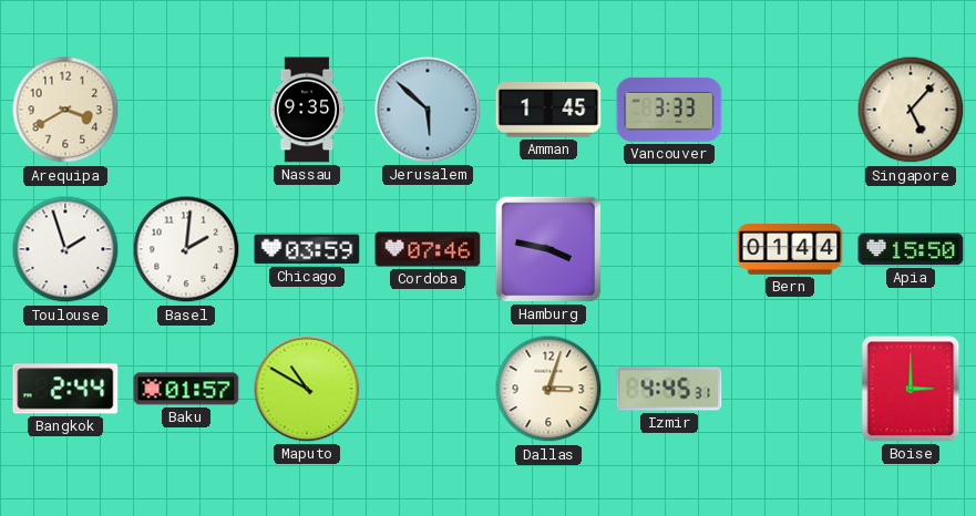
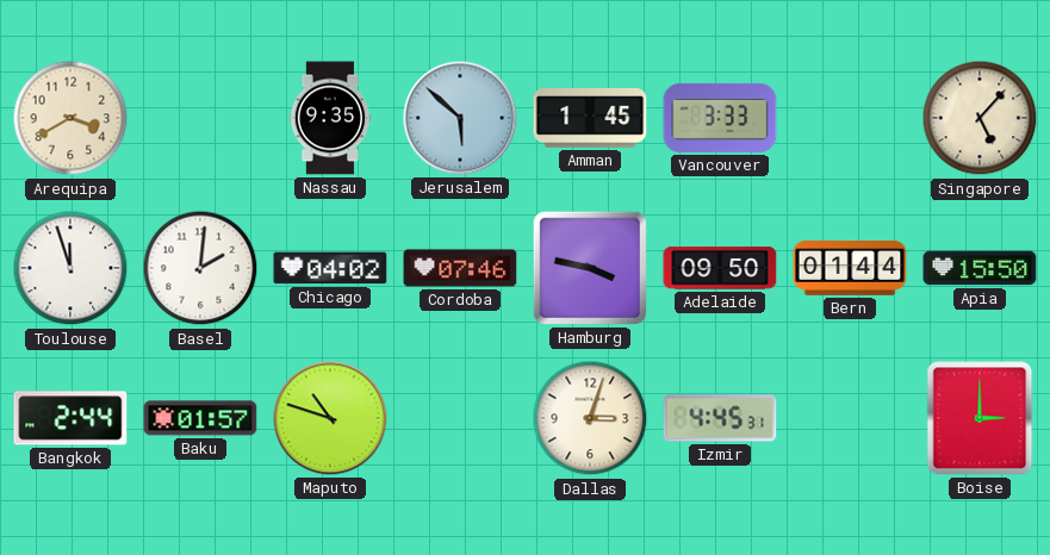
Toulouse: 1:57 -> 11:57
Chicago: 03:59 -> 04:02
Adelaide: none -> 09:50
Maputo: 10:50 -> 10:48
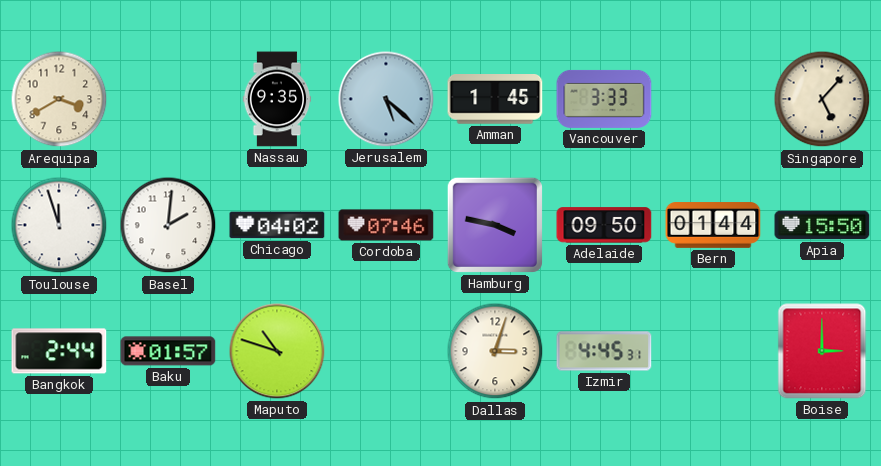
Jerusalem: 5:52 -> 5:22
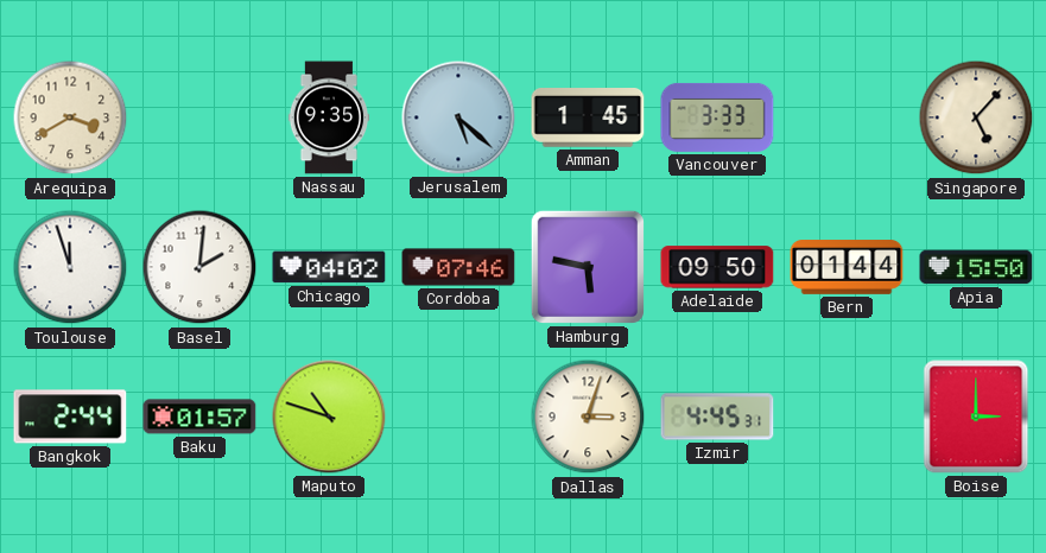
Hamburg: 3:47 -> 5:47
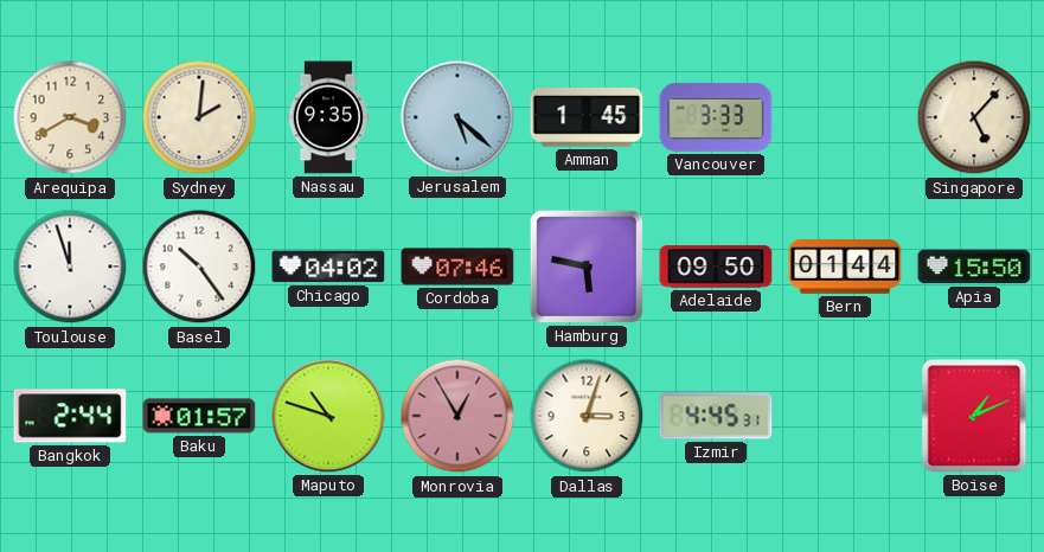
Sydney: none -> 2:01
Basel: 2:01 -> 10:24
Monrovia: none -> 12:55
Boise: 3:00 -> 1:11
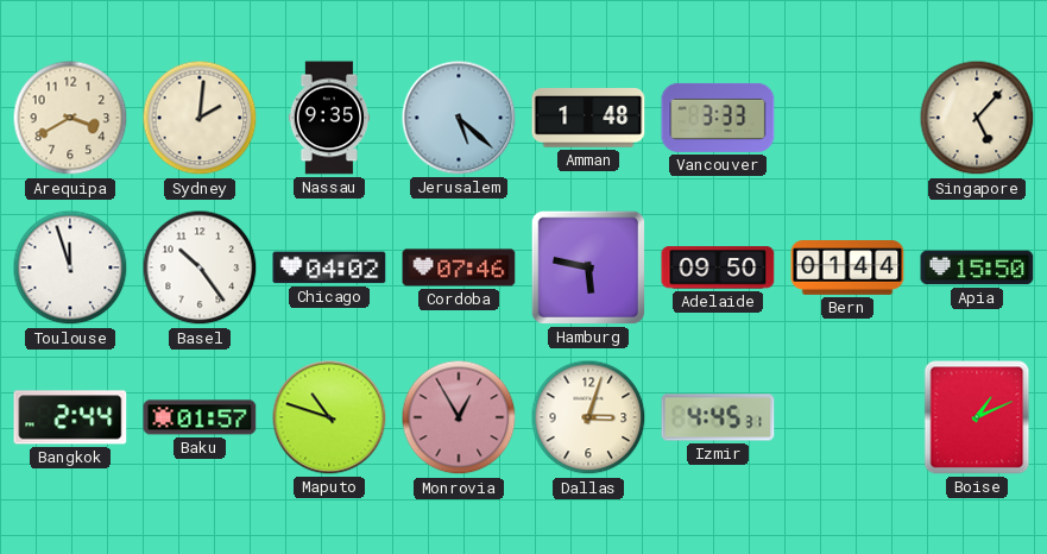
Amman: 1:45 -> 1:48
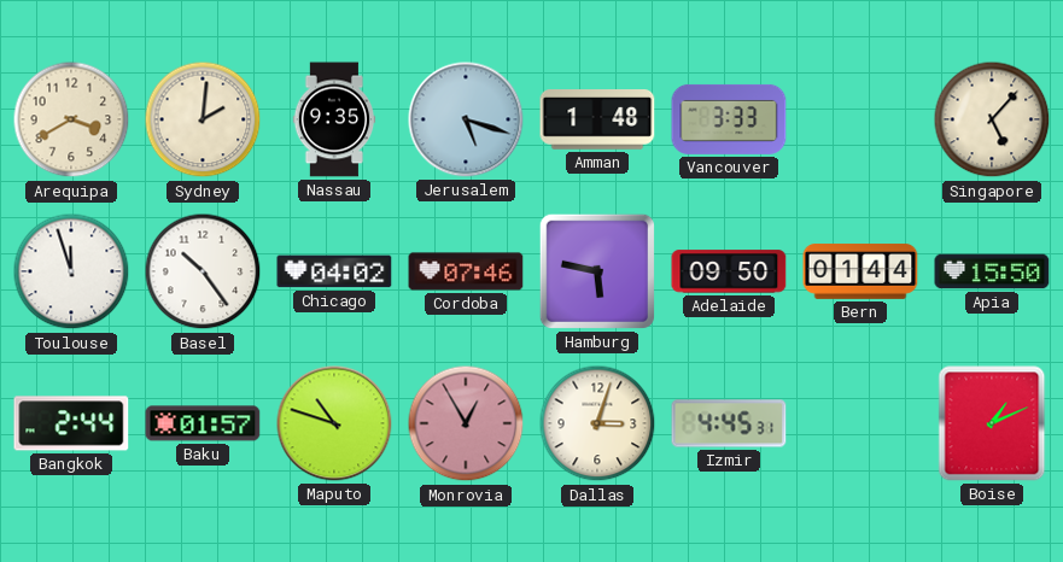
Jerusalem: 5:22 -> 5:18
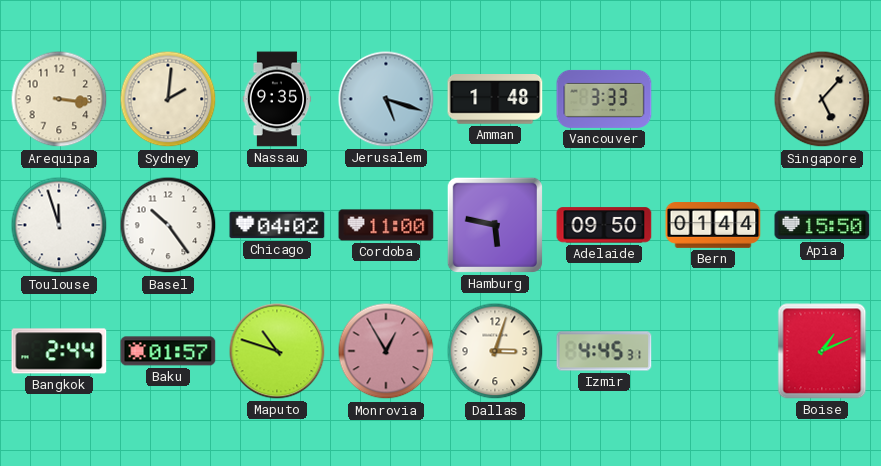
Arequipa: 3:40 -> 3:16
Cordoba: 07:46 -> 11:00
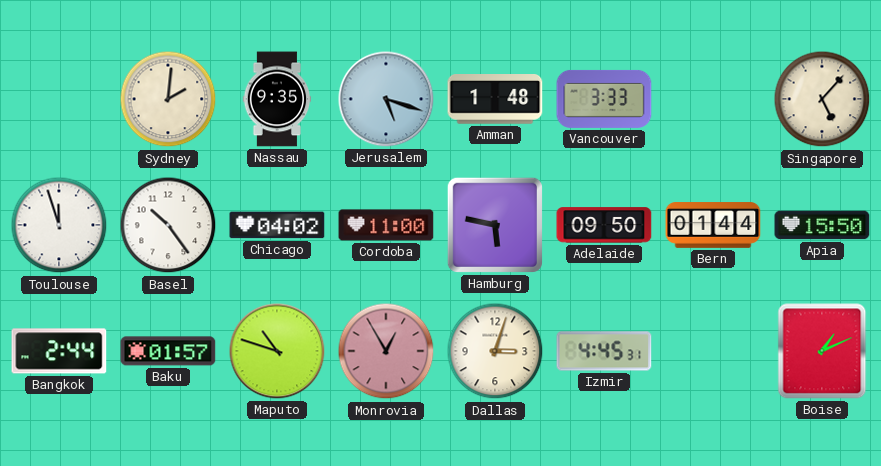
Arequipa: 3:16 -> none
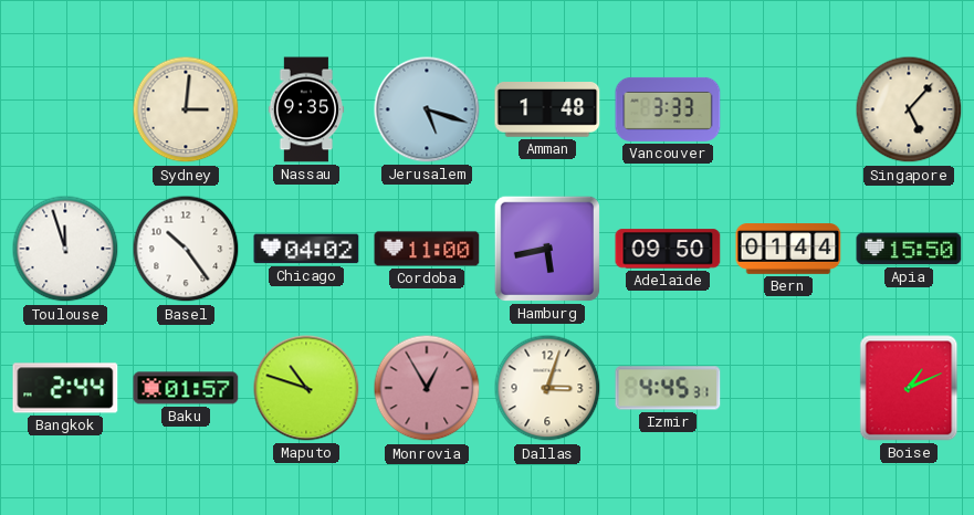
Sydney: 2:01 -> 3:01
Hamburg: 5:47 -> 5:43
